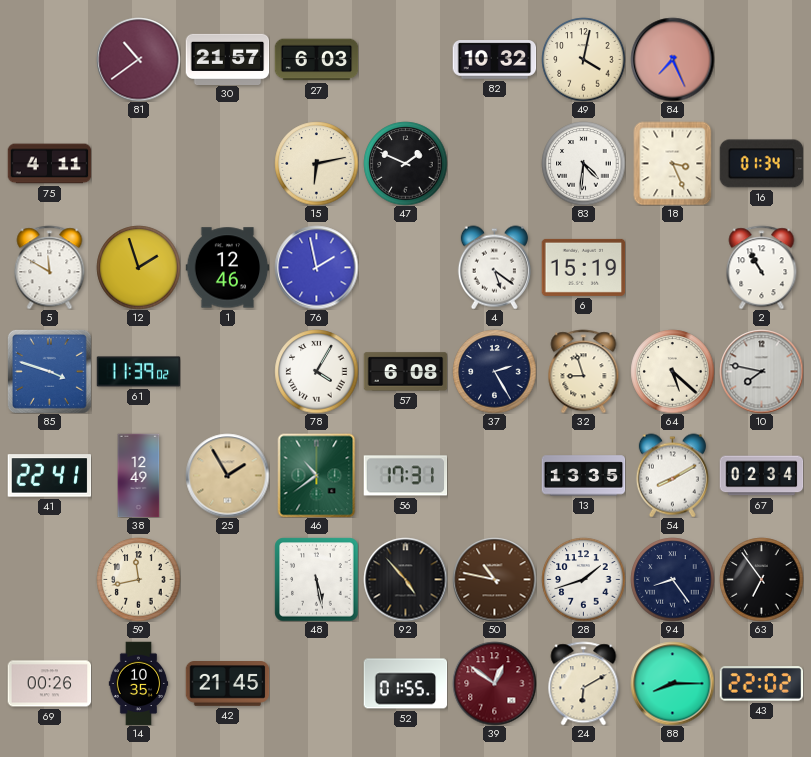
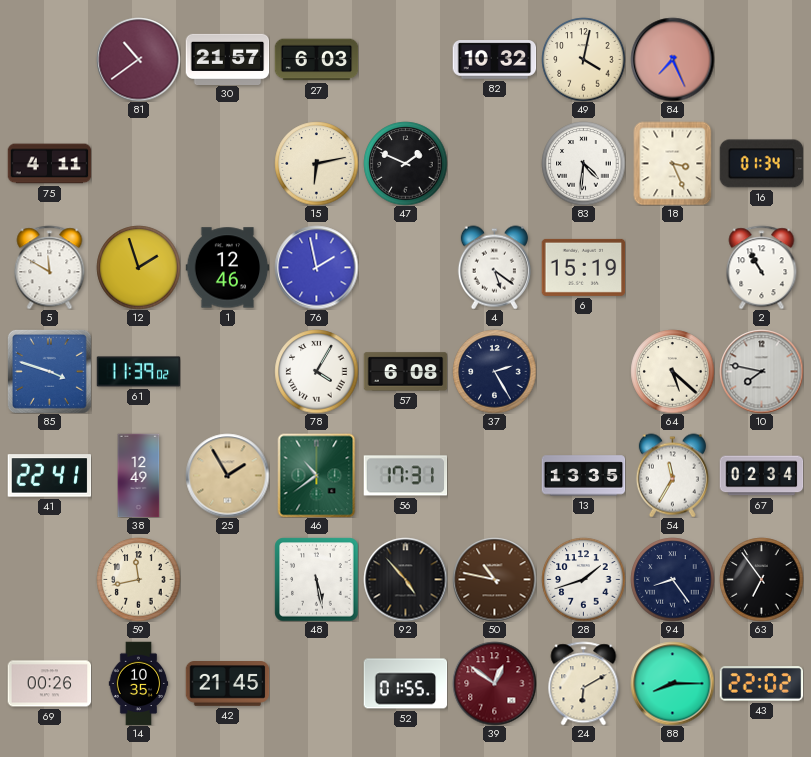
32: 8:57 -> none
54: 8:10 -> 11:35
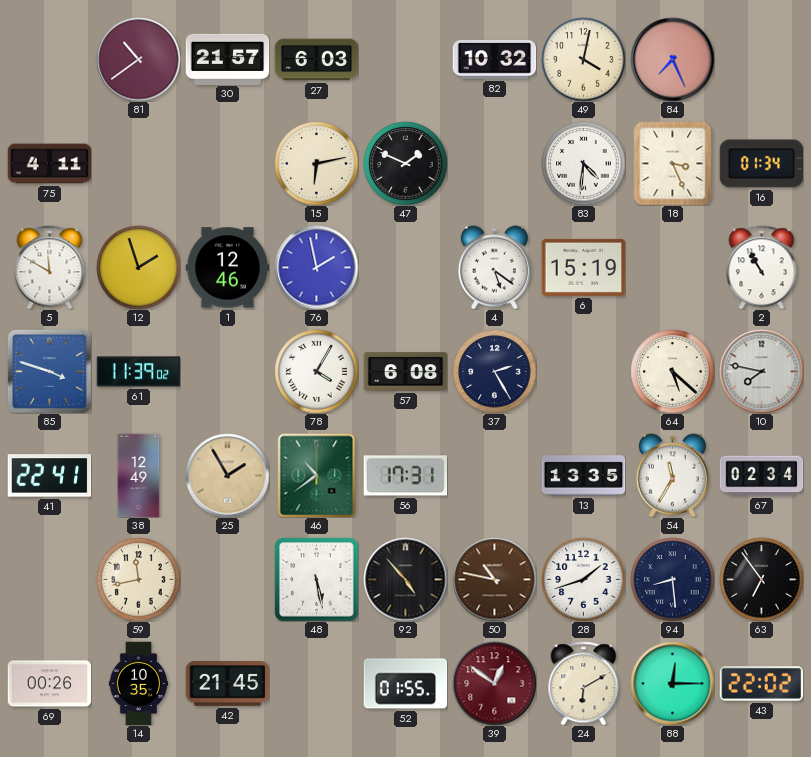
94: 8:24 -> 8:29
88: 8:15 -> 12:15
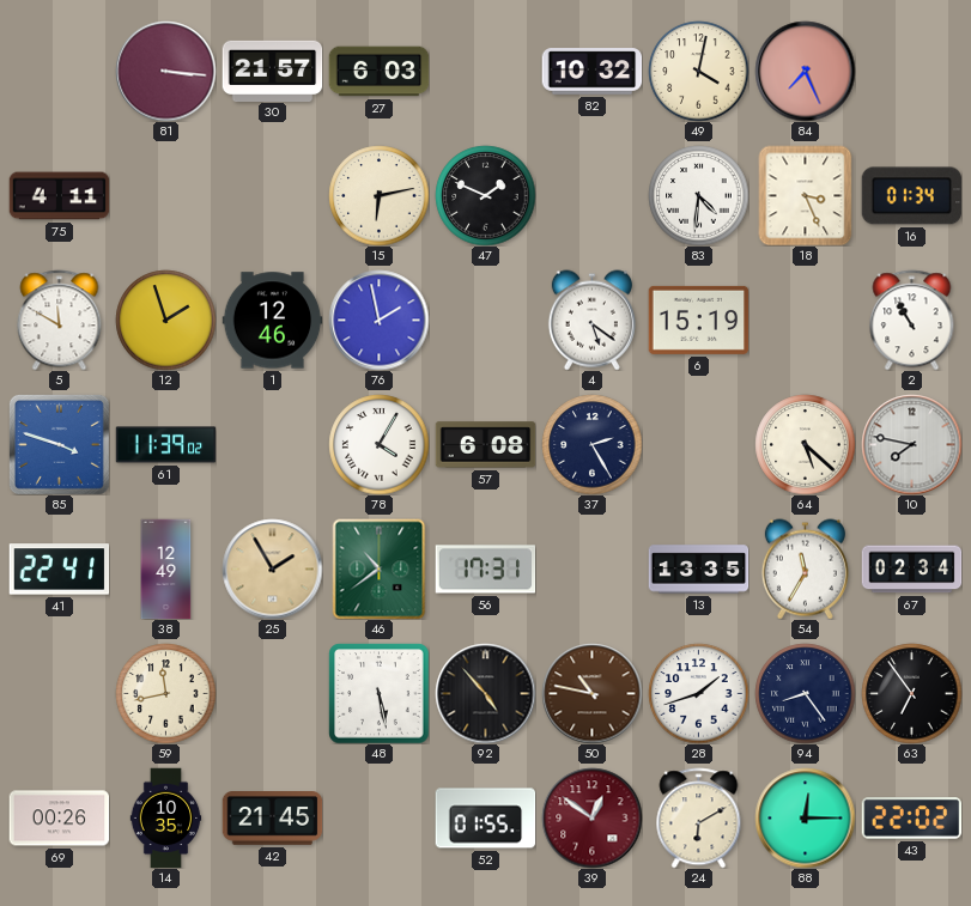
81: 10:39 -> 3:16
94: 8:29 -> 8:24
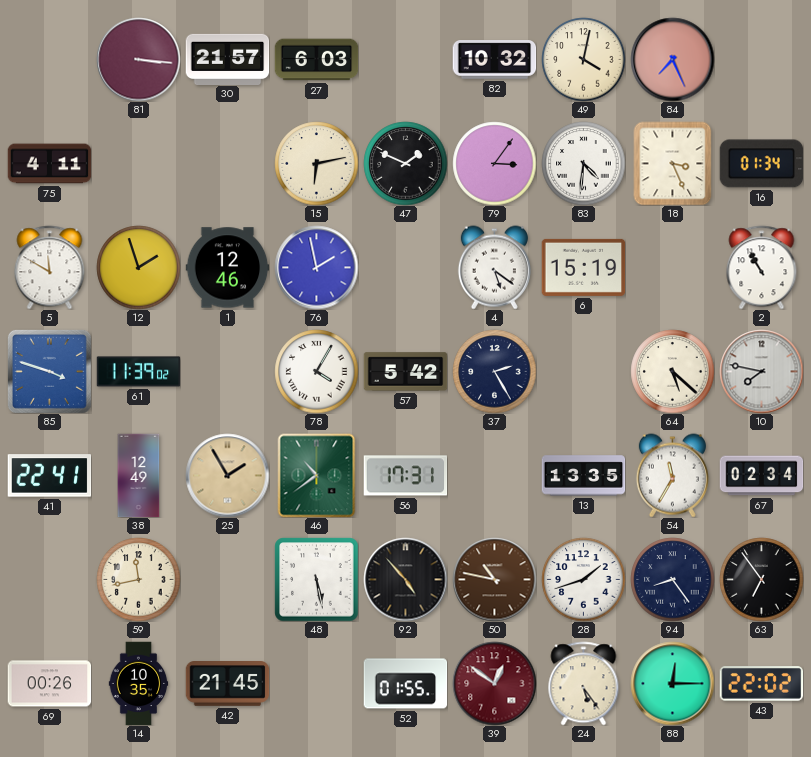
79: none -> 3:06
57: 6:08 -> 5:42
24: 6:10 -> 5:24
